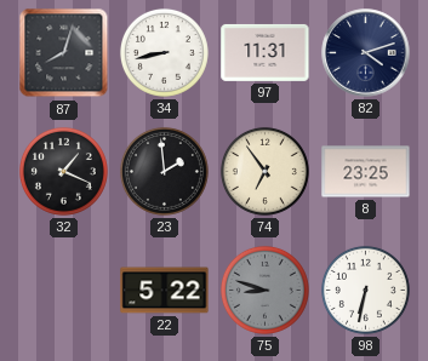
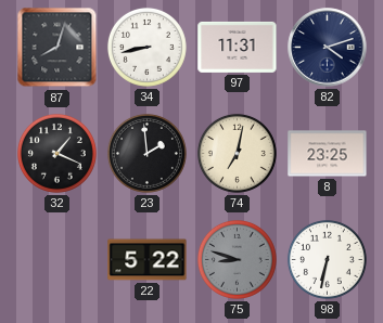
74: 6:54 -> 7:02
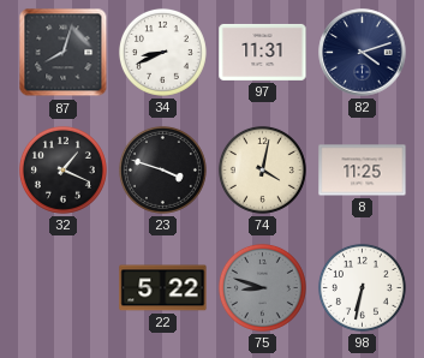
34: 8:43 -> 8:41
23: 1:59 -> 3:48
74: 7:02 -> 4:02
8: 23:25 -> 11:25
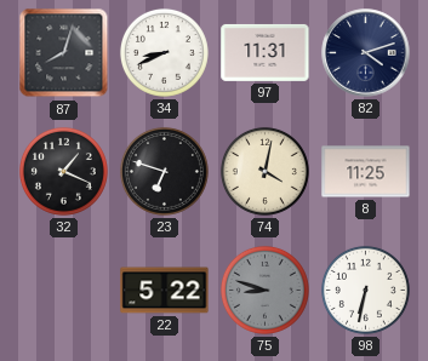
23: 3:48 -> 6:48
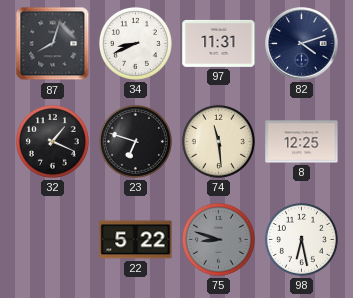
74: 4:02 -> 11:29
8: 11:25 -> 12:25
98: 6:32 -> 6:28
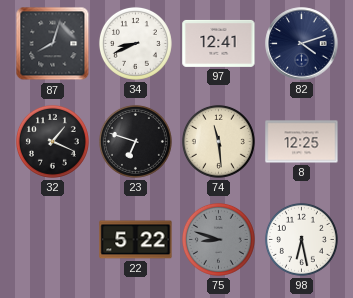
97: 11:31 -> 12:41
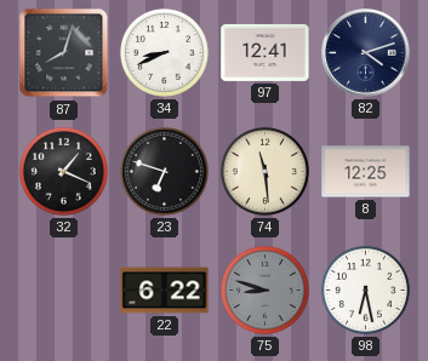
22: 5:22 -> 6:22
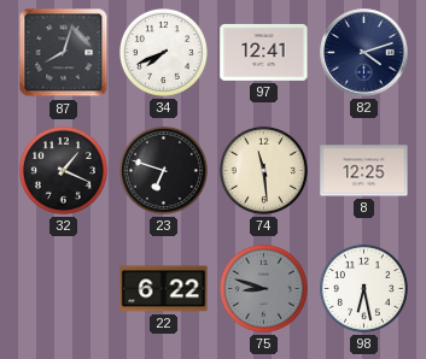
34: 8:41 -> 7:41
